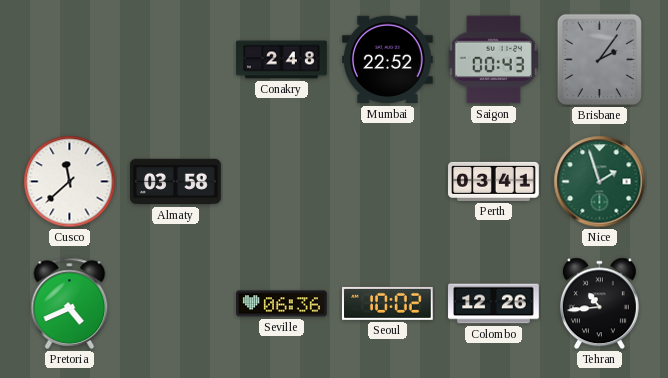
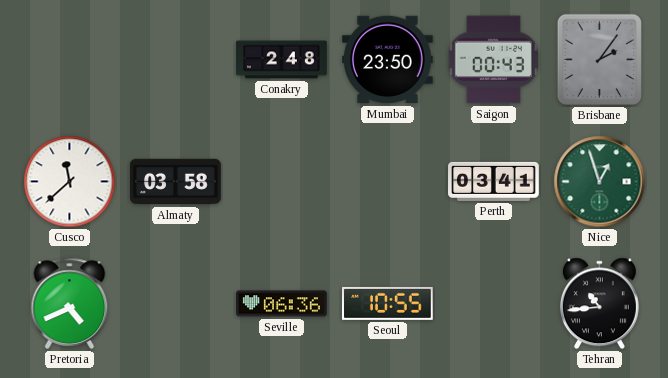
Mumbai: 22:52 -> 23:50
Nice: 1:57 -> 12:57
Seoul: 10:02 -> 10:55
Colombo: 12:26 -> none
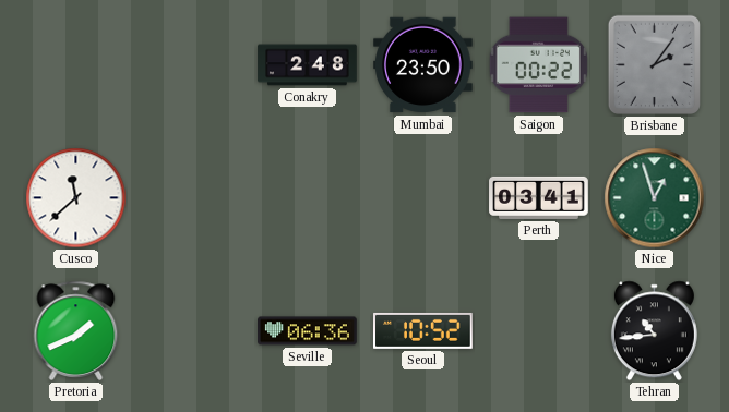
Saigon: 00:43 -> 00:22
Almaty: 03:58 -> none
Pretoria: 4:41 -> 1:41
Seoul: 10:55 -> 10:52
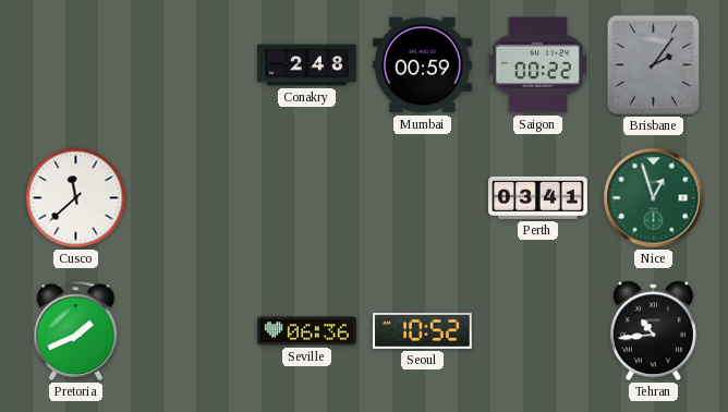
Mumbai: 23:50 -> 00:59
